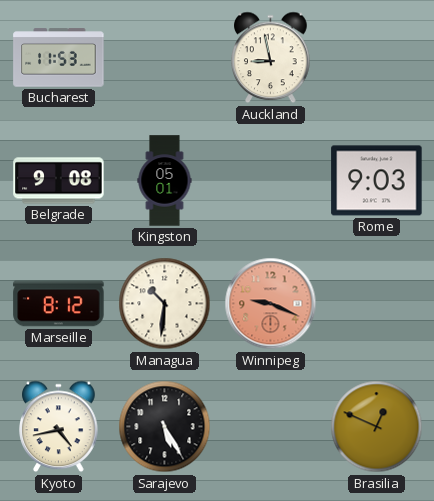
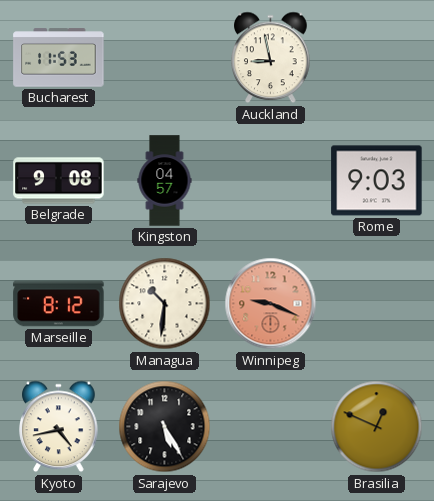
Kingston: 05:01 -> 04:57
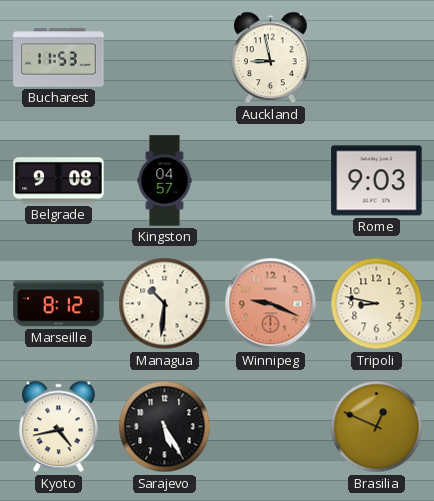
Tripoli: none -> 8:47
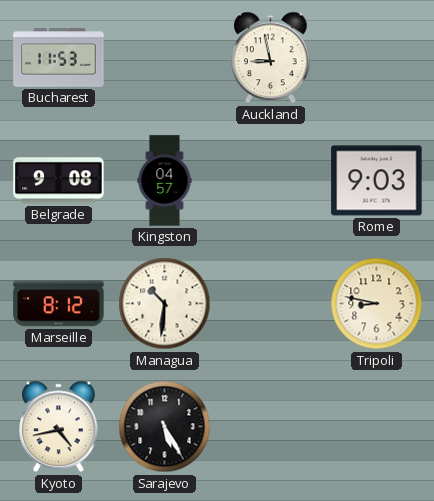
Winnipeg: 9:19 -> none
Brasilia: 12:49 -> none
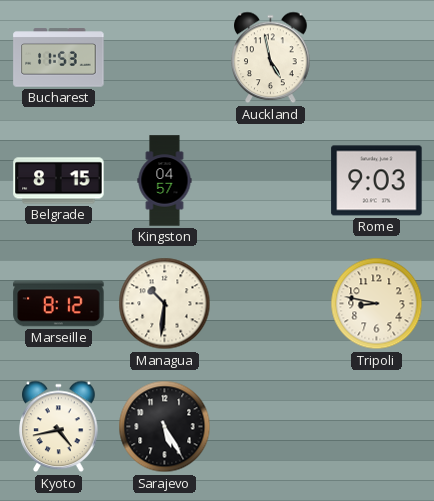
Auckland: 8:58 -> 4:58
Belgrade: 9:08 -> 8:15
